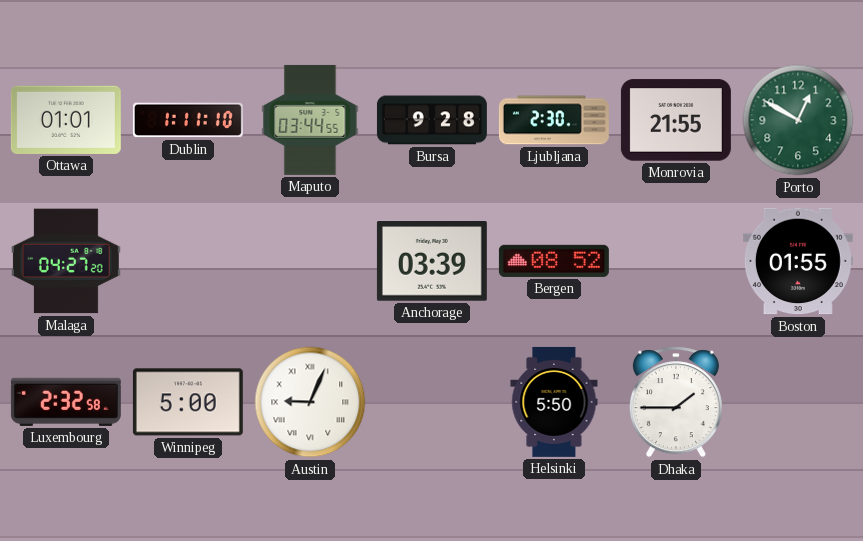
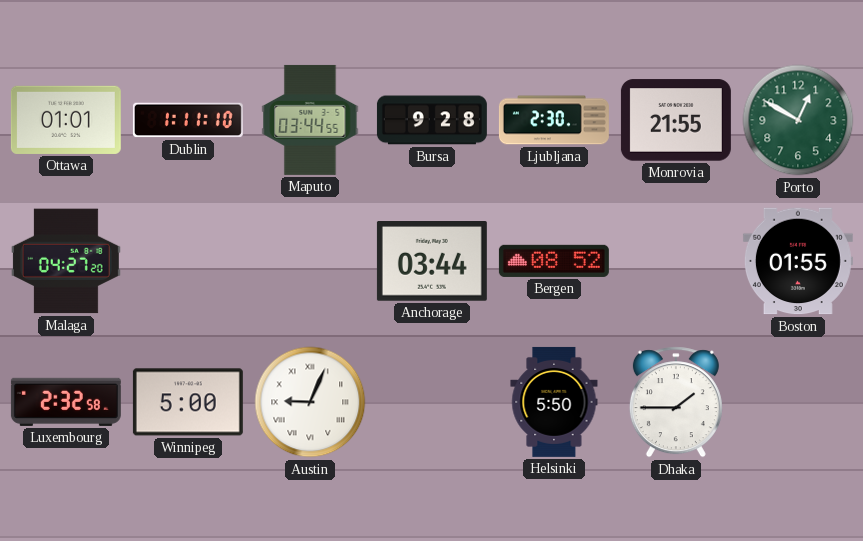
Anchorage: 03:39 -> 03:44
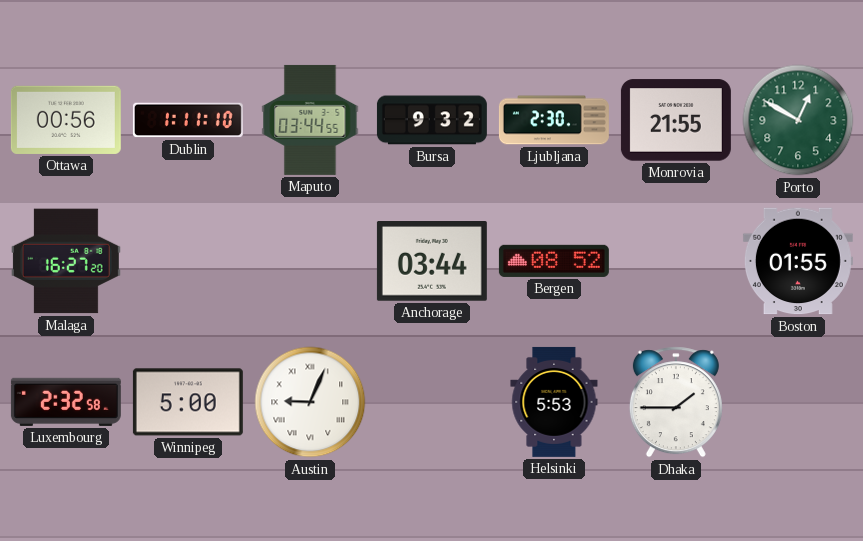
Ottawa: 01:01 -> 00:56
Bursa: 9:28 -> 9:32
Malaga: 04:27 -> 16:27
Helsinki: 5:50 -> 5:53
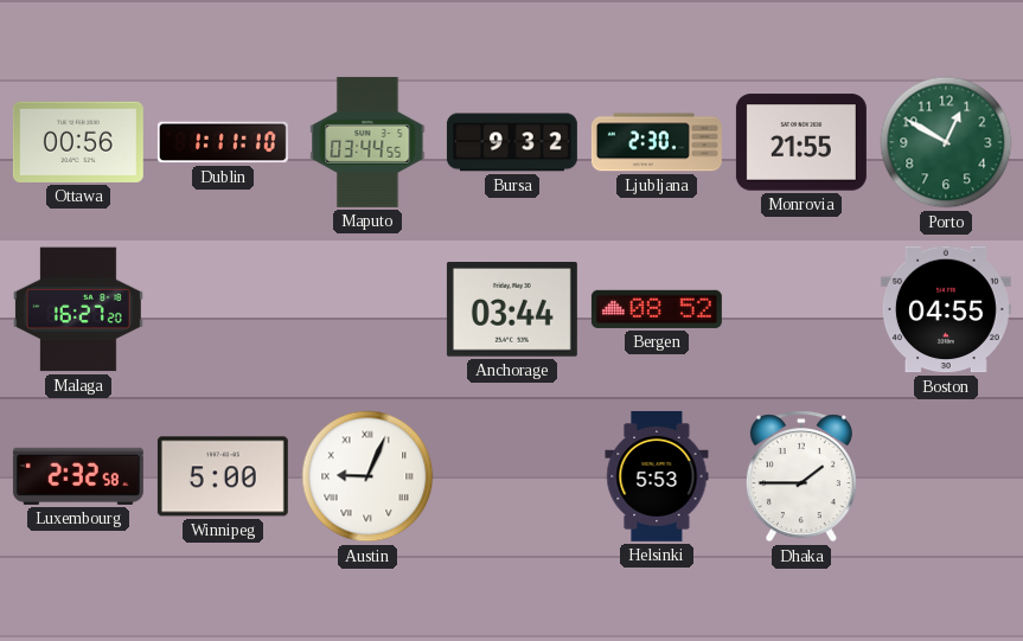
Boston: 01:55 -> 04:55
